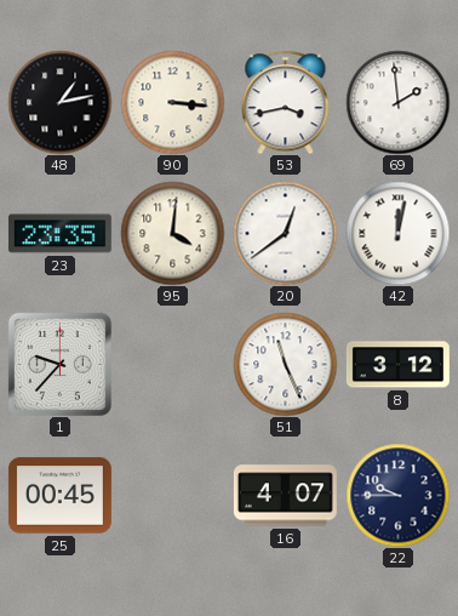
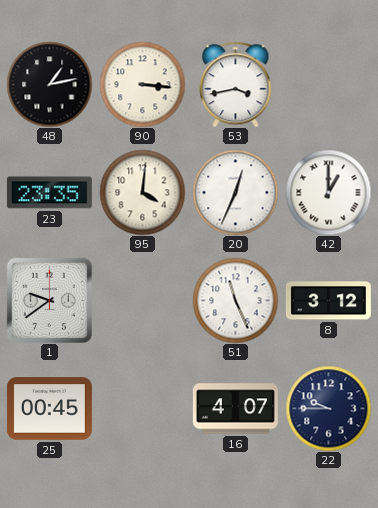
69: 1:59 -> none
20: 12:39 -> 12:34
42: 12:02 -> 1:00
1: 9:37 -> 9:39
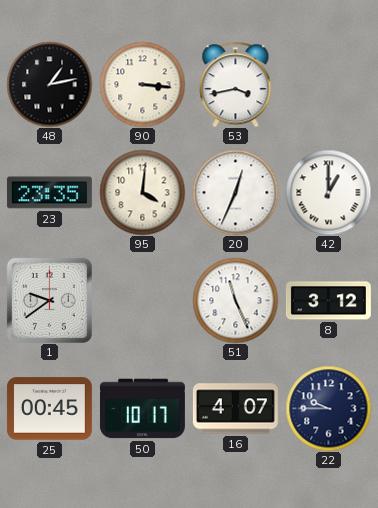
50: none -> 10:17
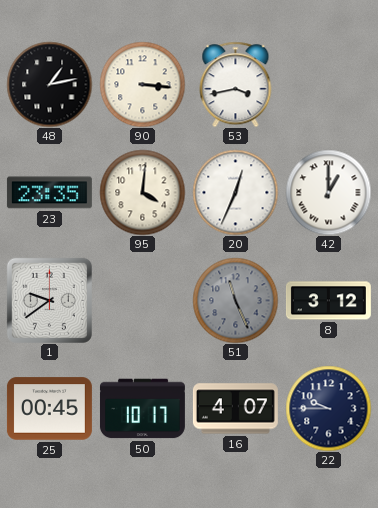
51 dial: white -> grey
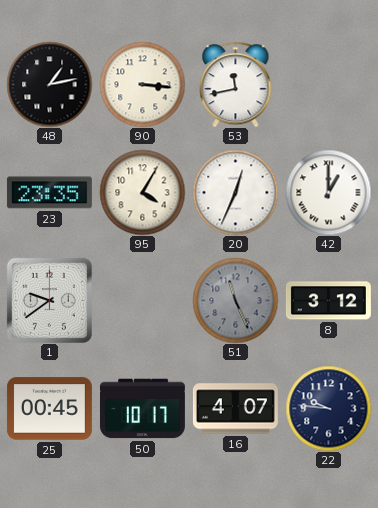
53: 3:43 -> 11:43
95: 4:01 -> 4:05
22: 9:45 -> 9:46
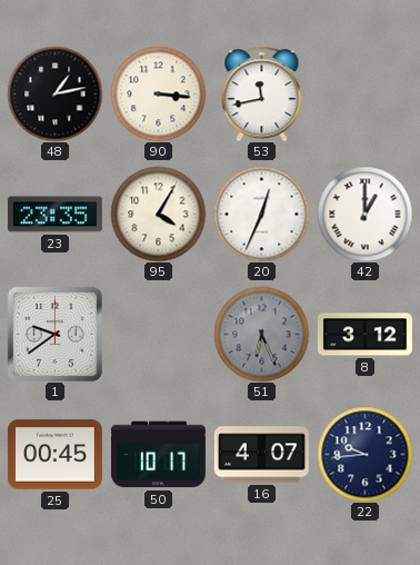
51: 11:26 -> 6:26
22: 9:46 -> 9:44
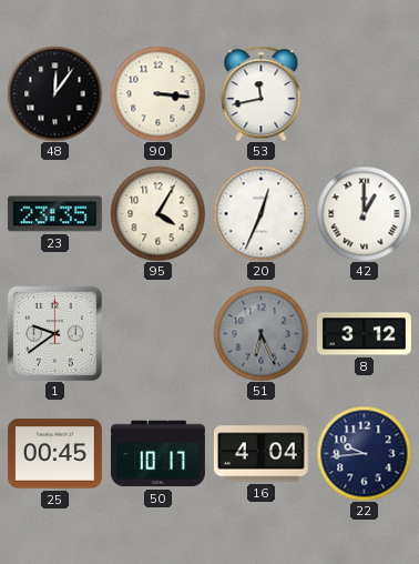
48: 1:13 -> 12:06
16: 4:07 -> 4:04
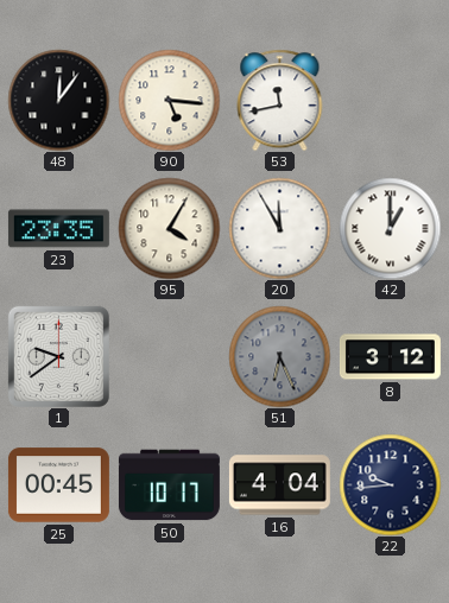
90: 3:16 -> 5:16
20: 12:34 -> 11:55
